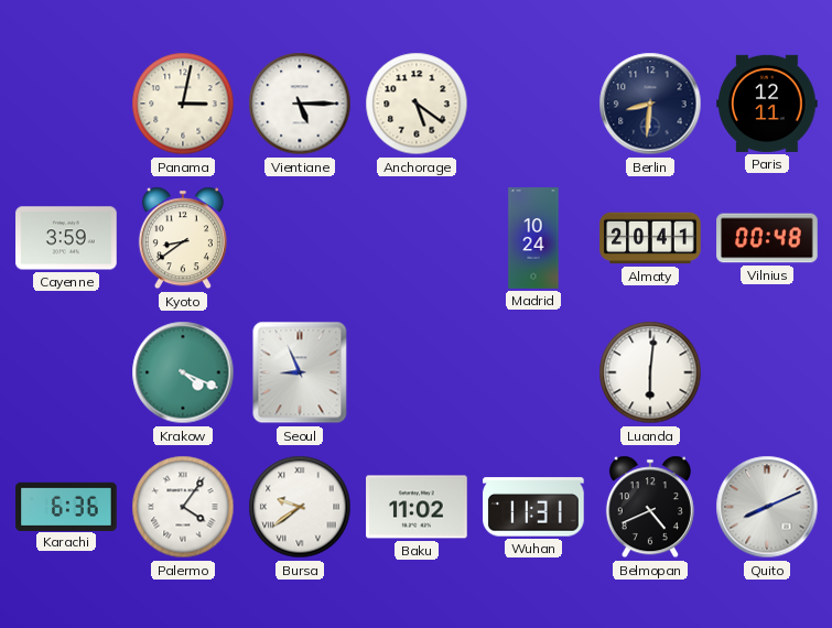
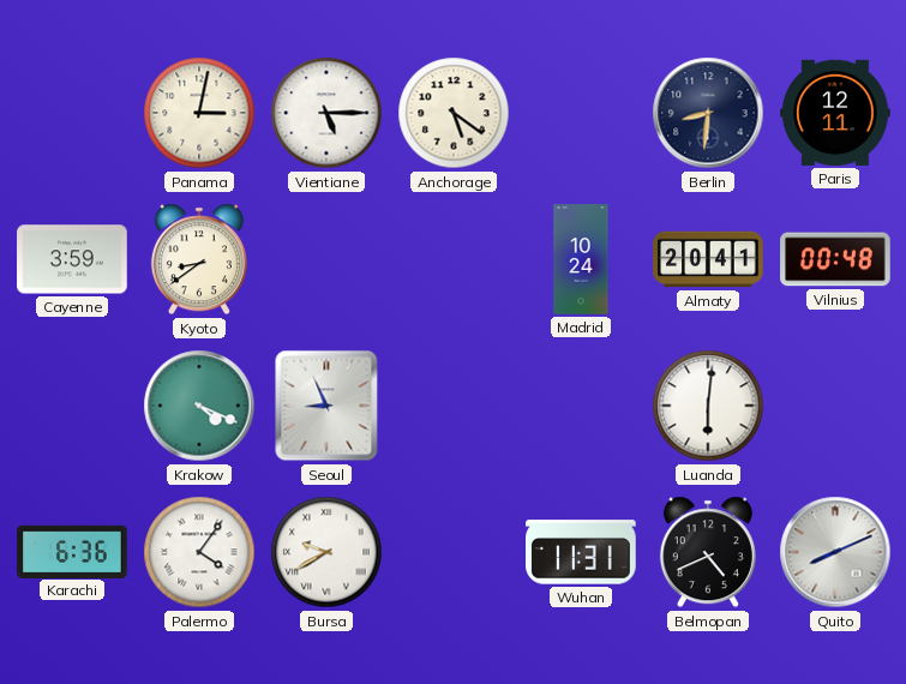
Bursa: 9:39 -> 9:40
Baku: 11:02 -> none
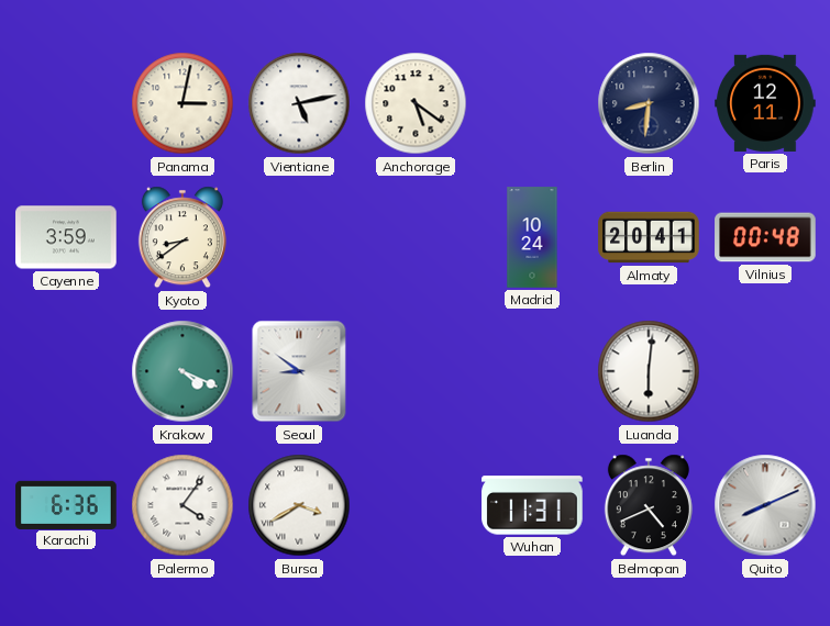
Vientiane: 5:15 -> 5:13
Seoul: 8:56 -> 8:51
Bursa: 9:40 -> 3:40
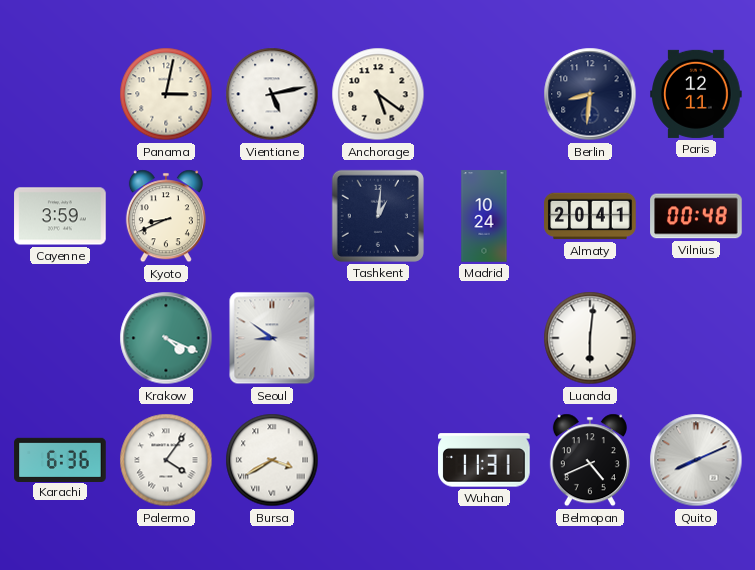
Kyoto: 8:39 -> 8:41
Tashkent: none -> 1:01
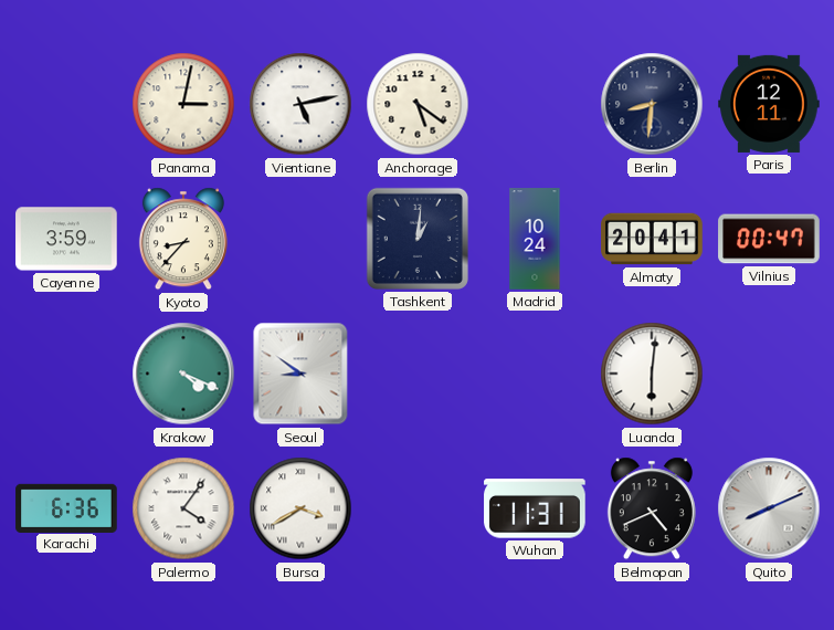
Kyoto: 8:41 -> 8:37
Vilnius: 00:48 -> 00:47
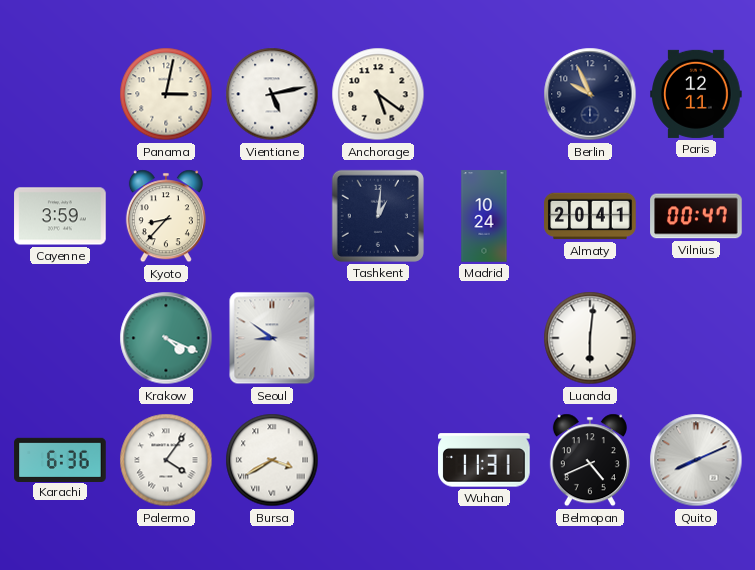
Berlin: 8:31 -> 9:56
